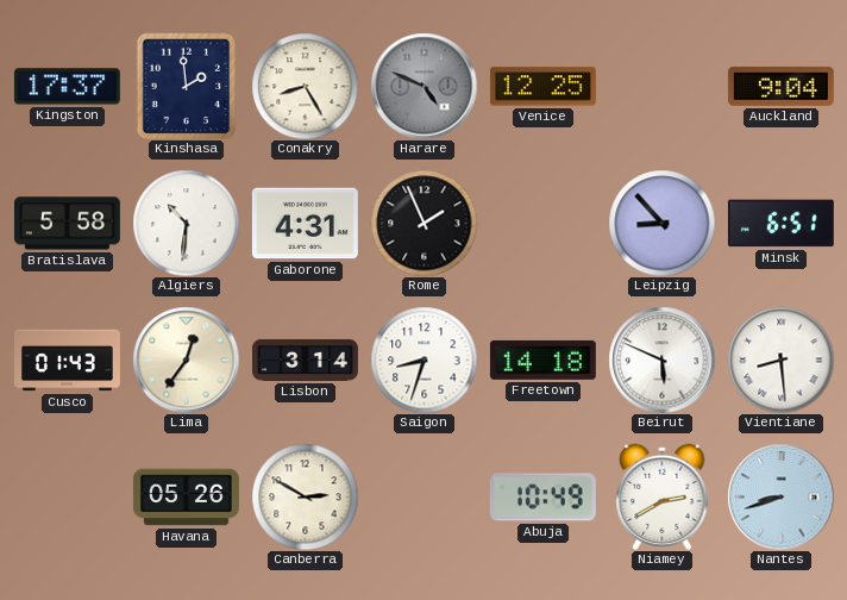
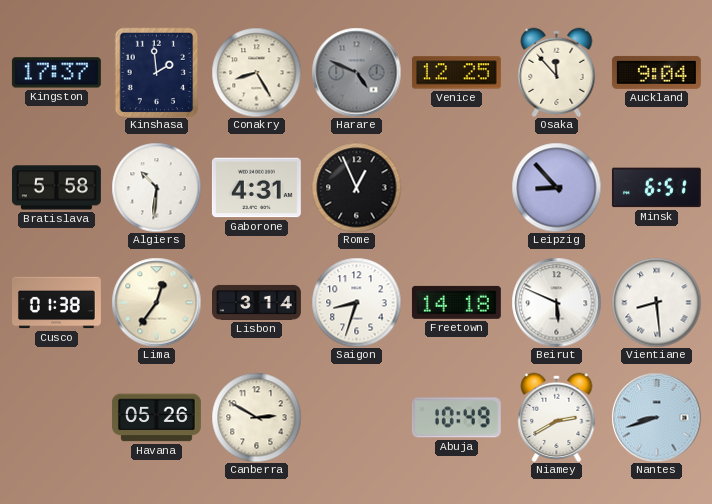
Osaka: none -> 11:53
Rome: 1:56 -> 12:56
Cusco: 01:43 -> 01:38
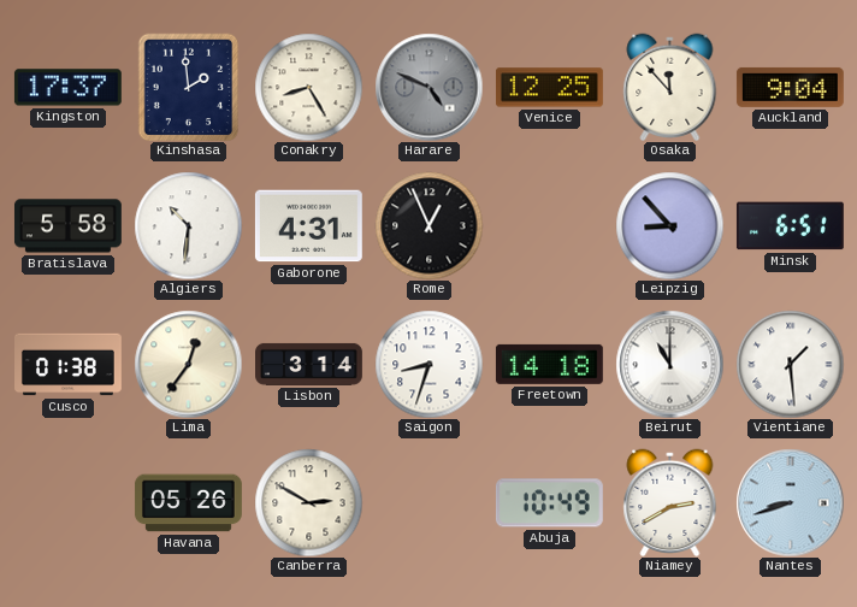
Beirut: 5:49 -> 11:00
Vientiane: 8:29 -> 1:29
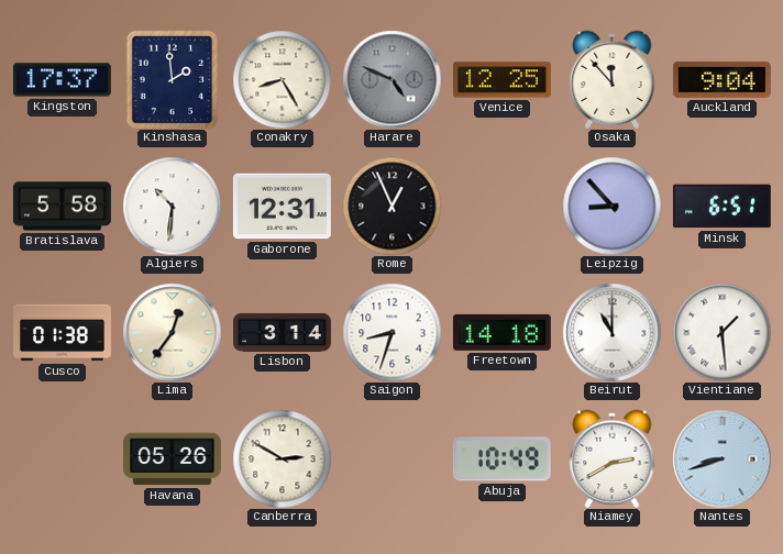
Gaborone: 4:31 -> 12:31
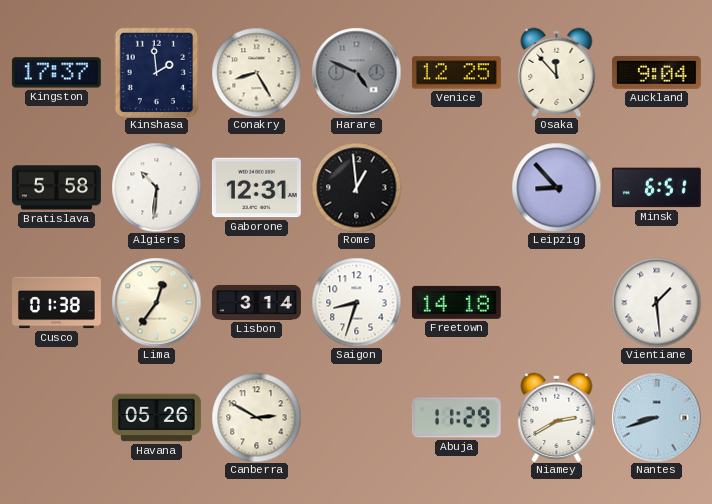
Rome: 12:56 -> 12:59
Beirut: 11:00 -> none
Abuja: 10:49 -> 11:29
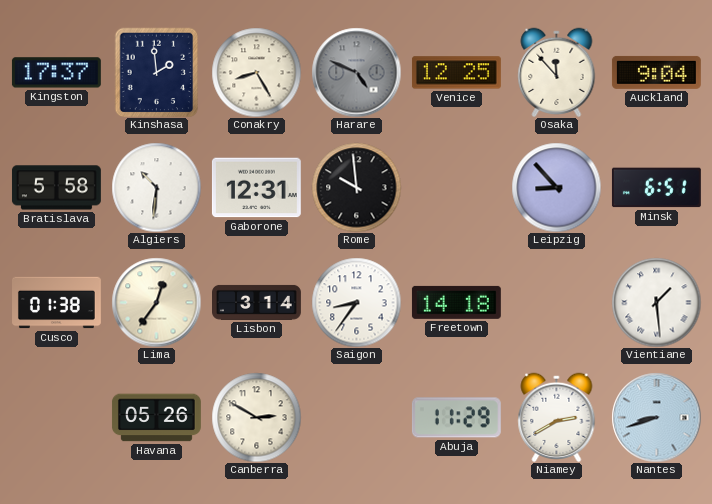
Rome: 12:59 -> 9:59
Saigon: 8:33 -> 8:36
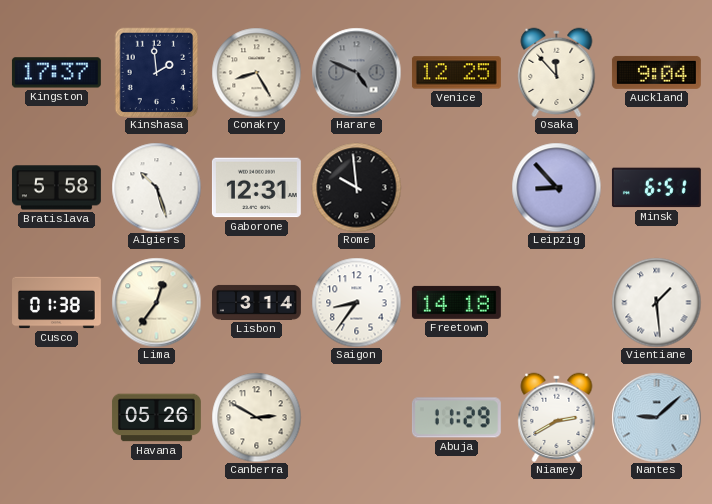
Algiers: 10:31 -> 10:27
Nantes: 8:42 -> 9:08
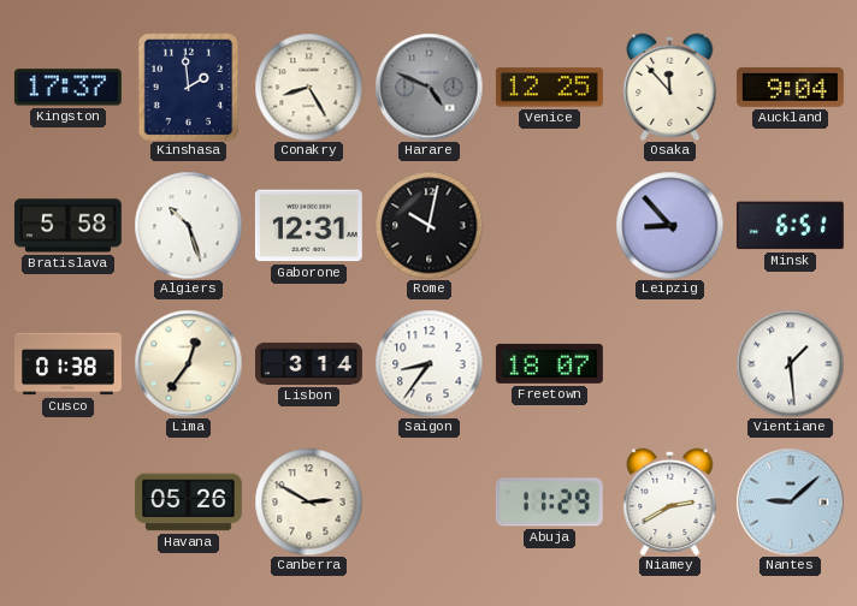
Rome: 9:59 -> 10:02
Freetown: 14:18 -> 18:07
